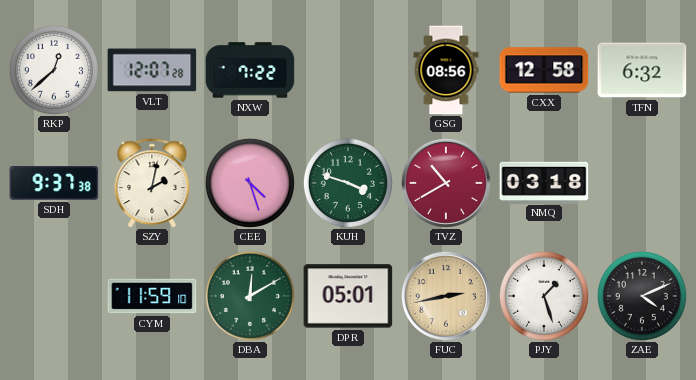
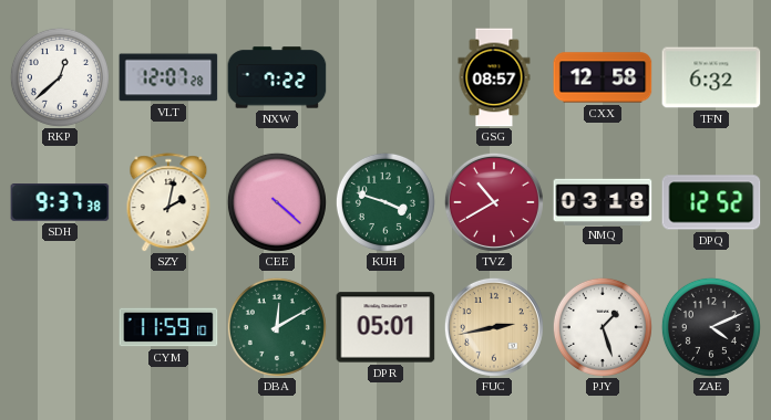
GSG: 08:56 -> 08:57
CEE: 4:27 -> 4:22
DPQ: none -> 12:52
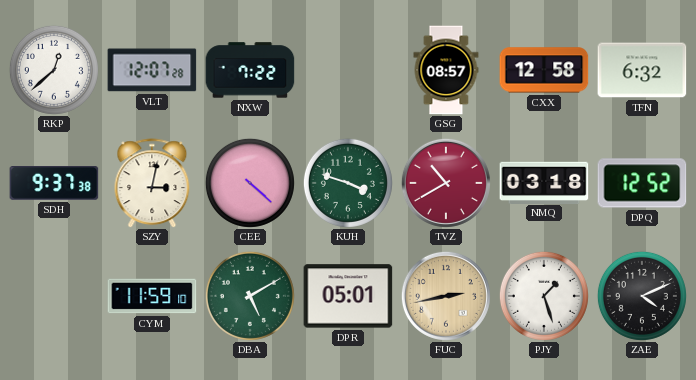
SZY: 2:02 -> 3:02
DBA: 12:10 -> 5:10
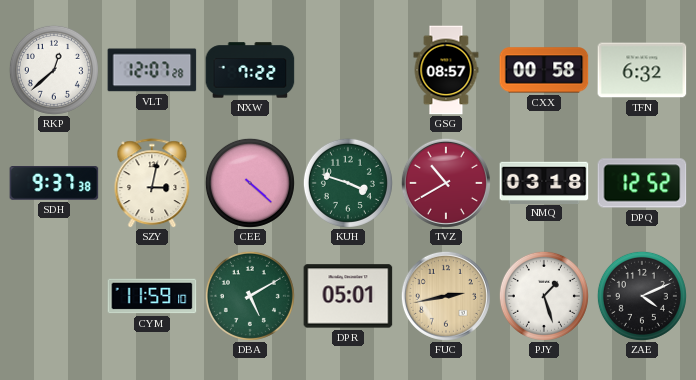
CXX: 12:58 -> 00:58
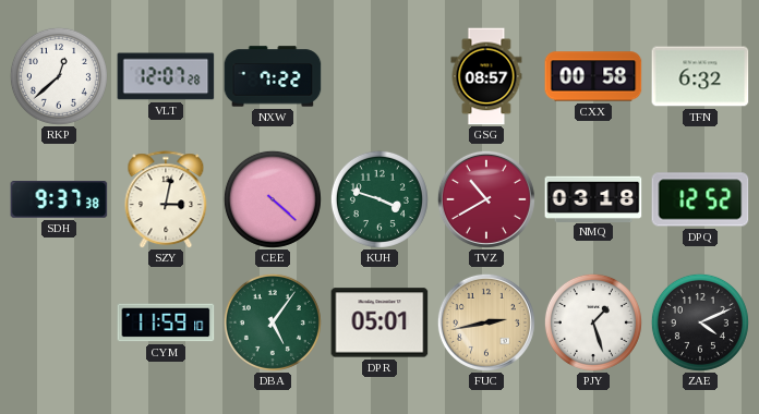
DBA: 5:10 -> 5:06
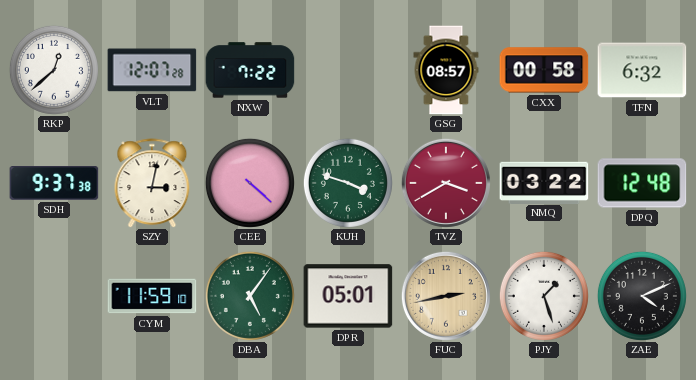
TVZ: 10:40 -> 3:40
NMQ: 03:18 -> 03:22
DPQ: 12:52 -> 12:48
